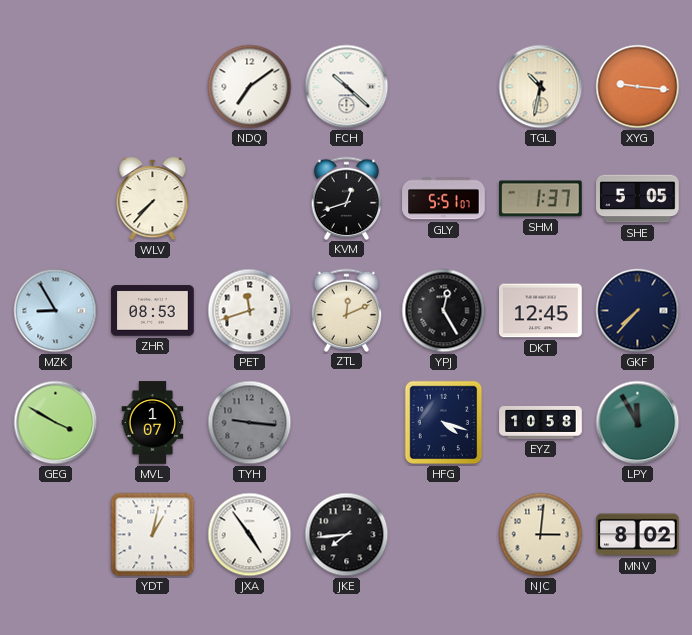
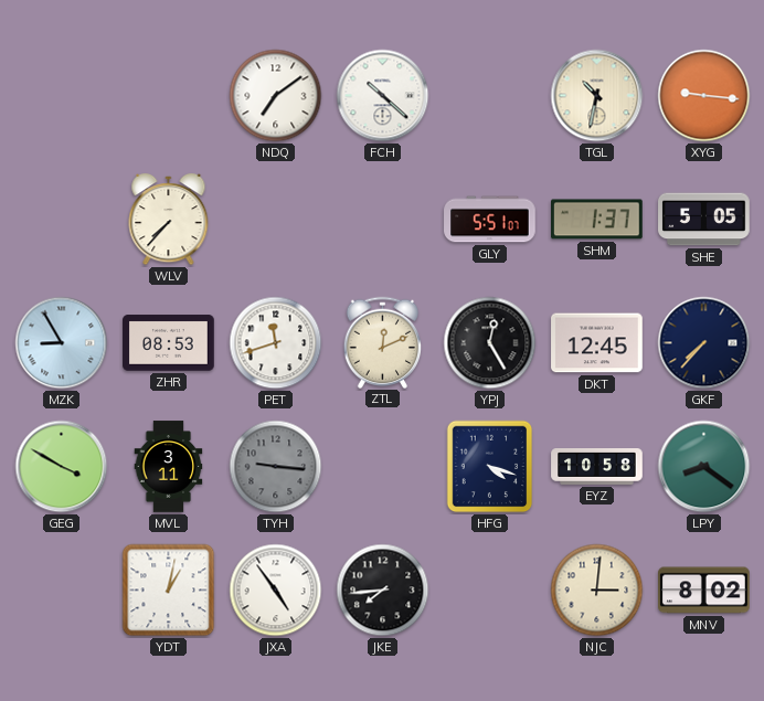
KVM: 12:42 -> none
MVL: 1:07 -> 3:11
LPY: 11:55 -> 8:21
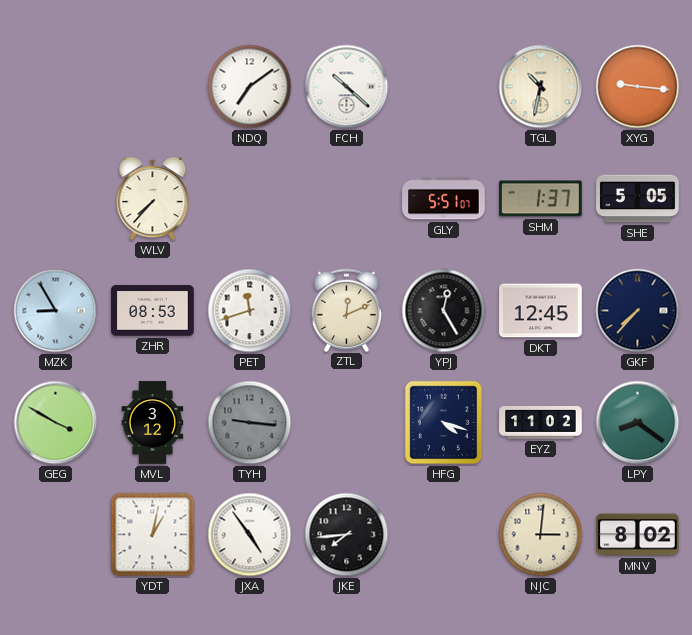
MVL: 3:11 -> 3:12
EYZ: 10:58 -> 11:02
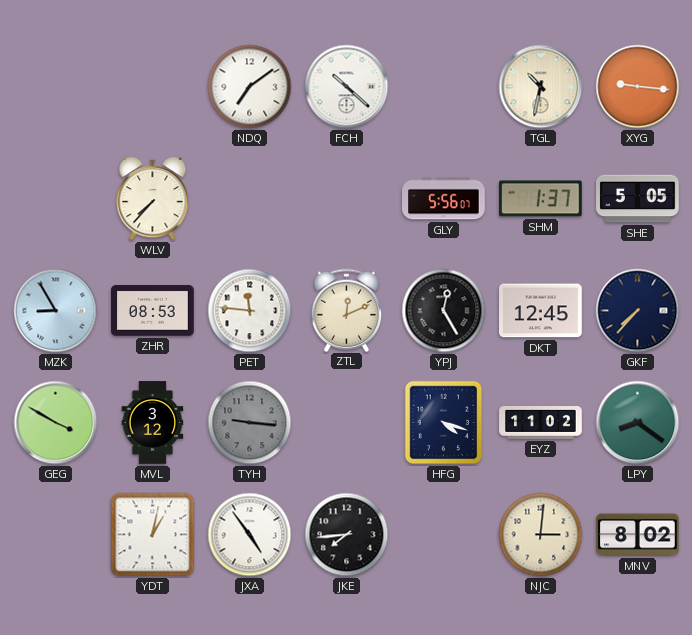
GLY: 5:51 -> 5:56
PET: 11:42 -> 11:46
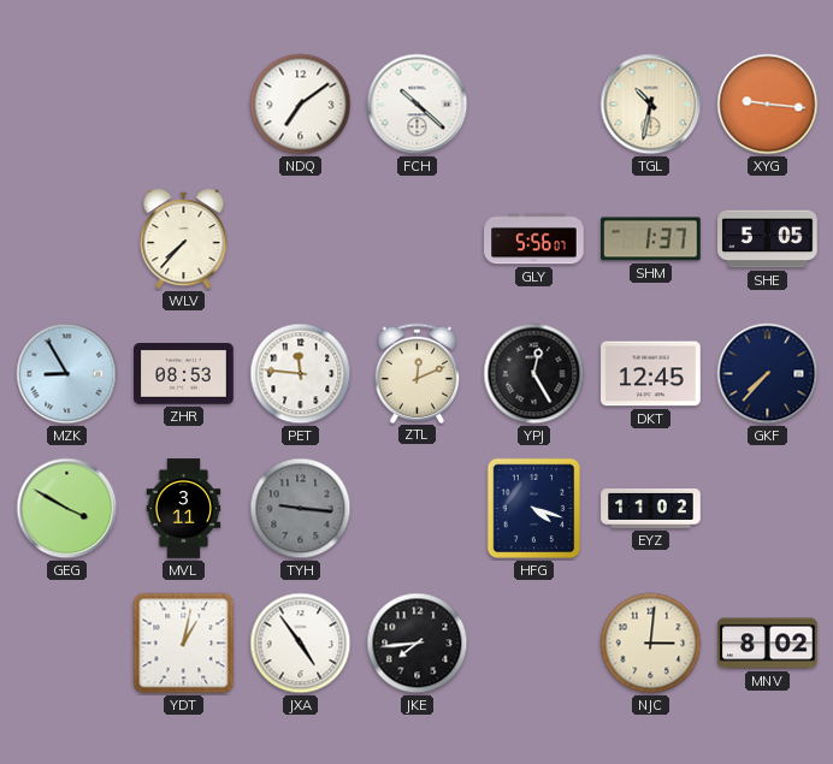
MVL: 3:12 -> 3:11
LPY: 8:21 -> none
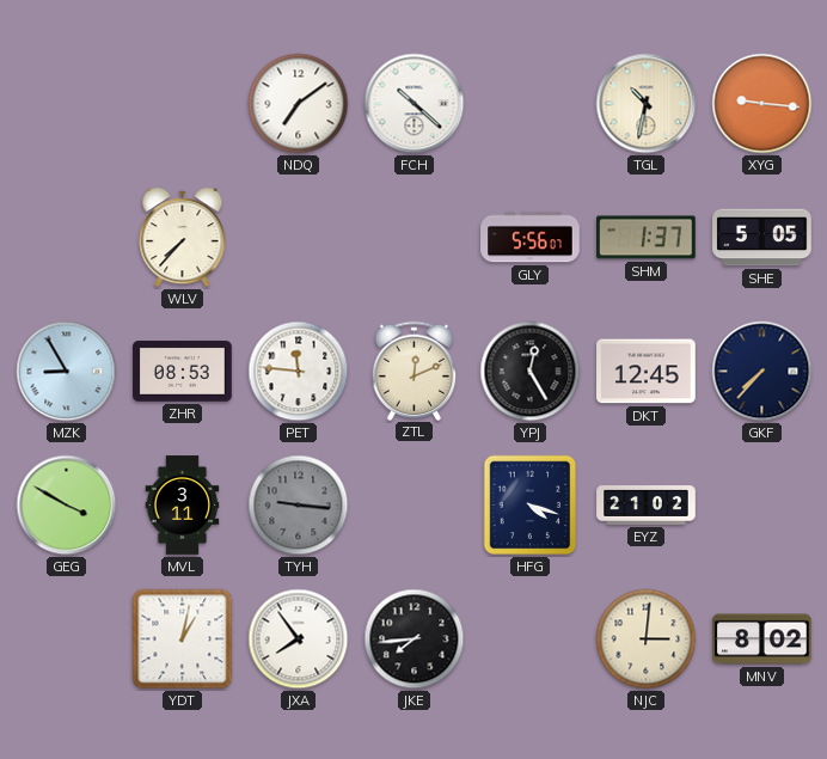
EYZ: 11:02 -> 21:02
JXA: 4:54 -> 7:54
